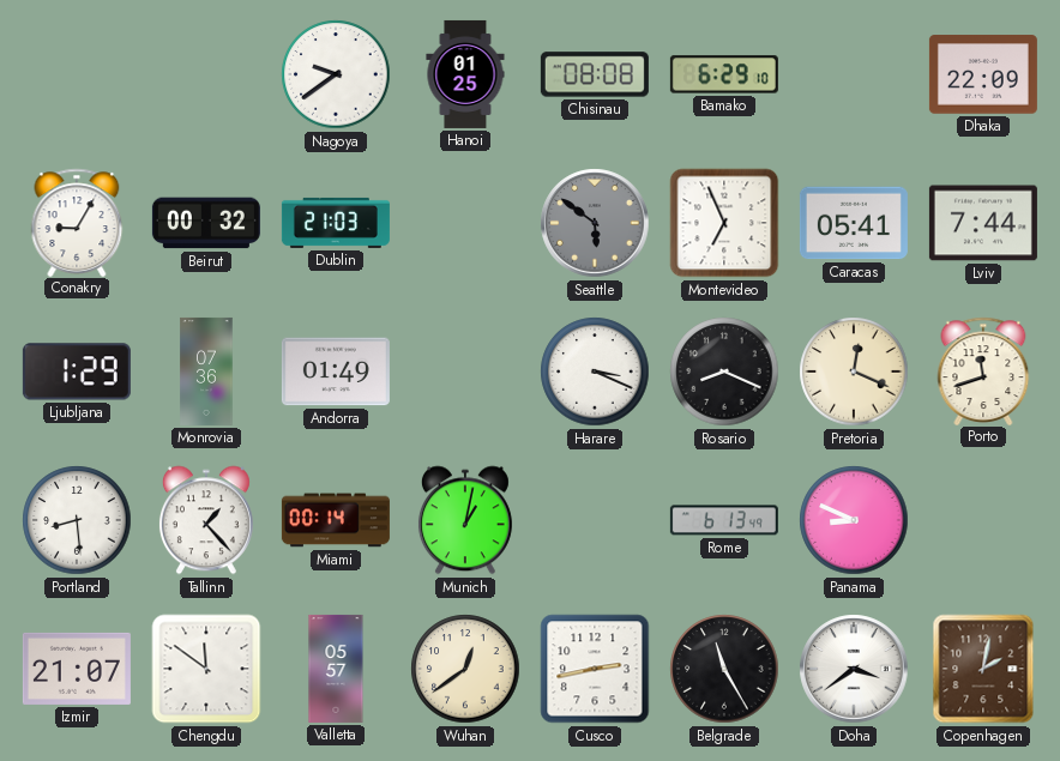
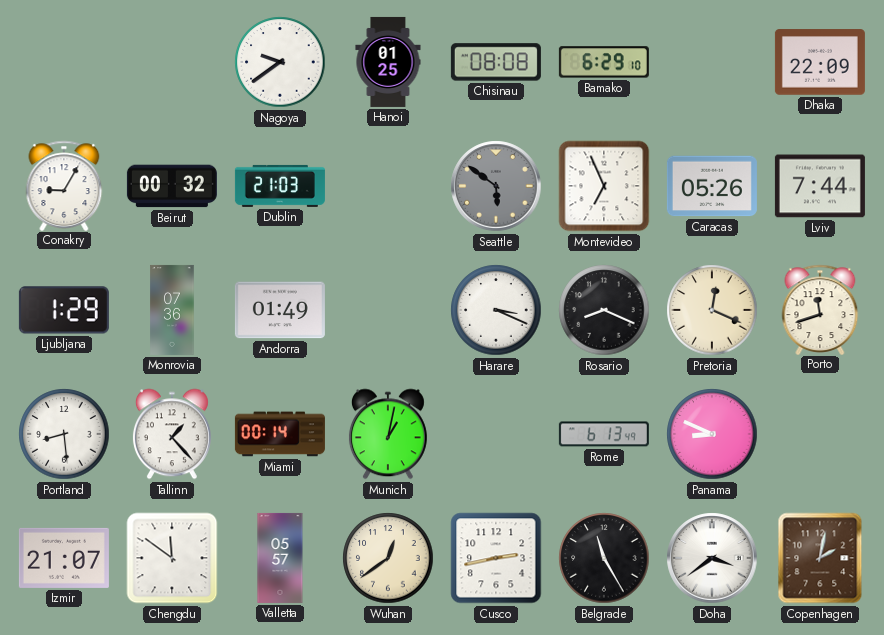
Caracas: 05:41 -> 05:26
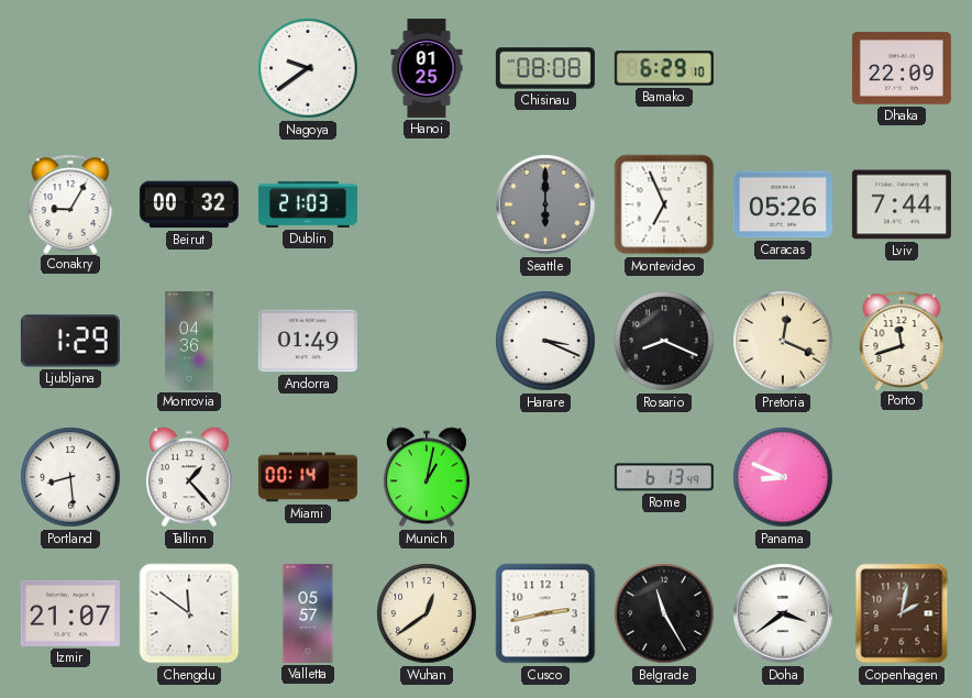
Seattle: 5:51 -> 6:00
Monrovia: 07:36 -> 04:36
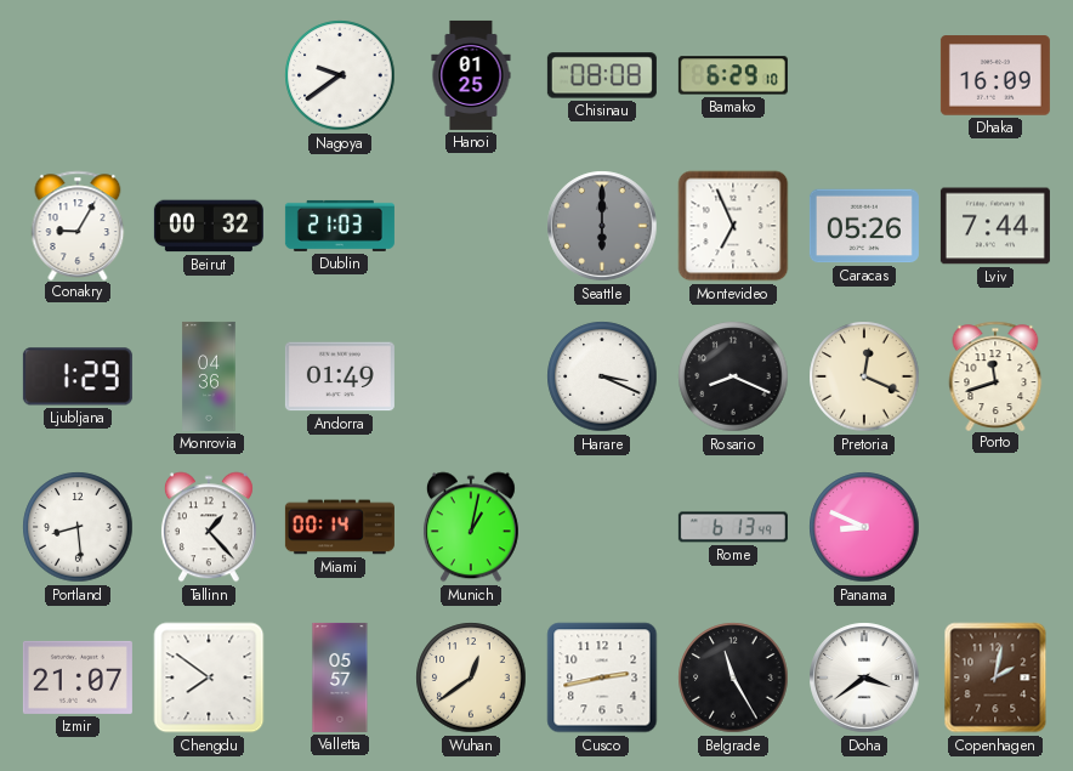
Dhaka: 22:09 -> 16:09
Chengdu: 11:51 -> 7:51
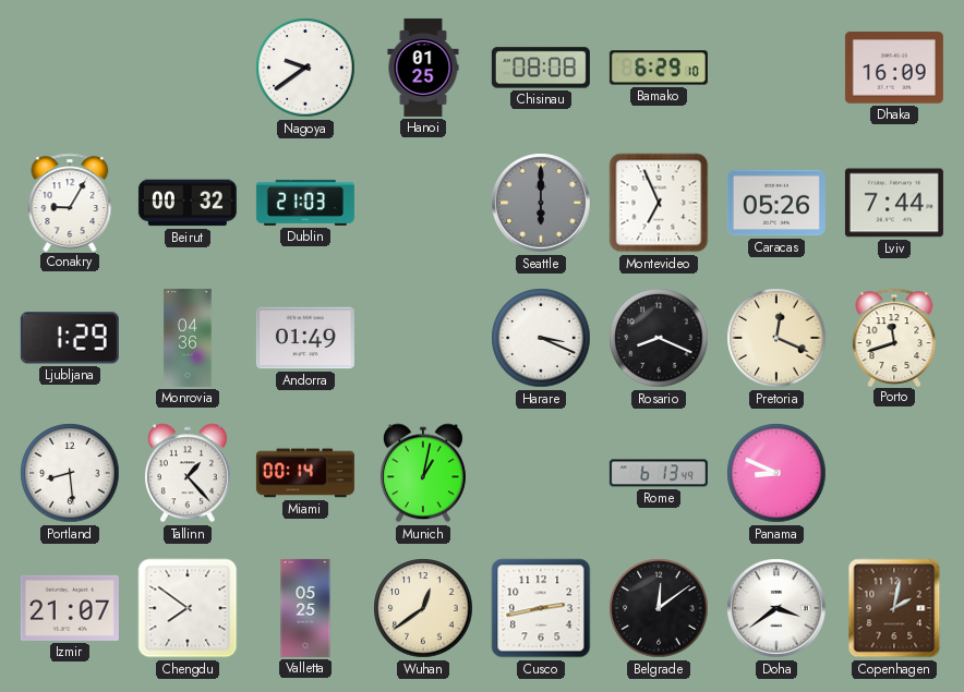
Valletta: 05:57 -> 05:25
Belgrade: 11:25 -> 12:09
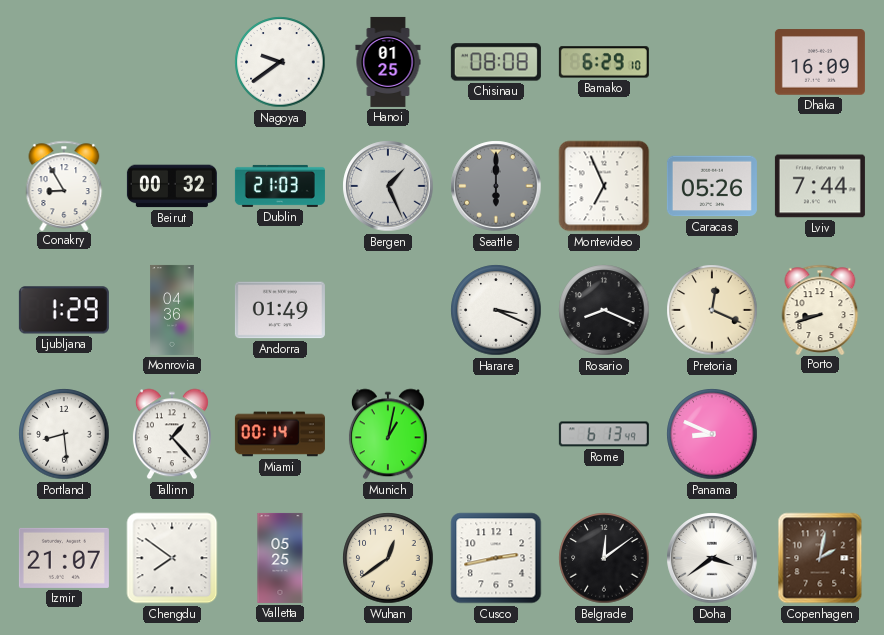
Conakry: 9:05 -> 8:55
Bergen: none -> 1:26
Porto: 11:42 -> 8:42
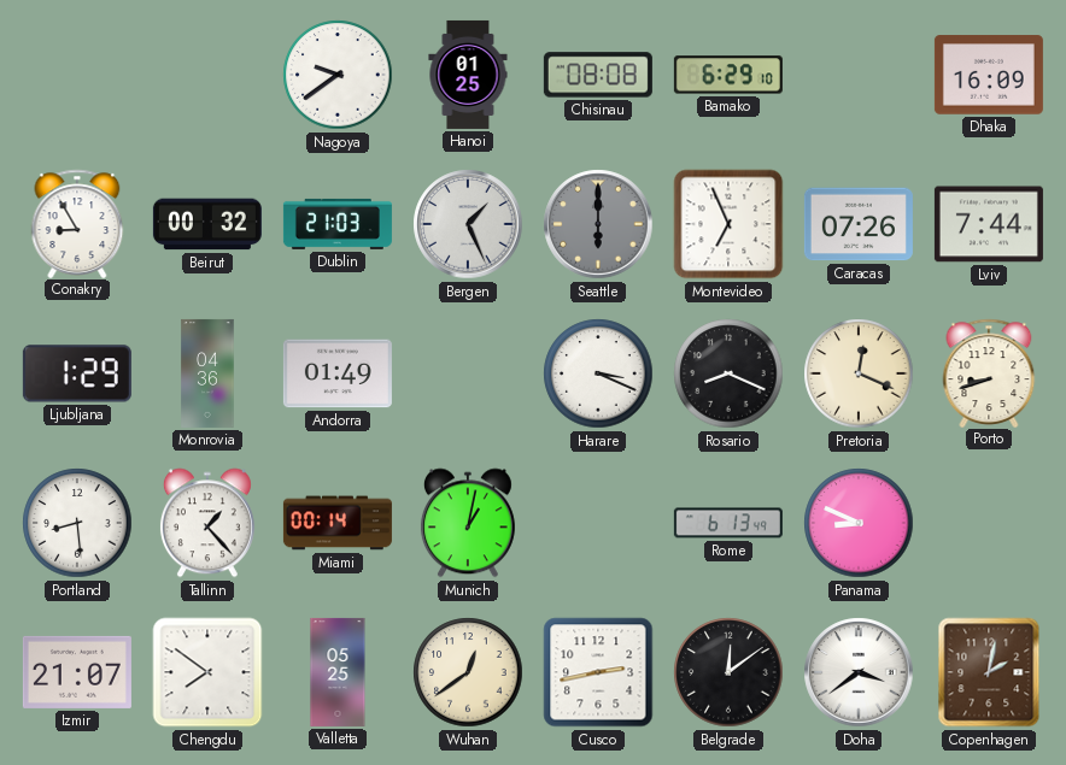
Caracas: 05:26 -> 07:26
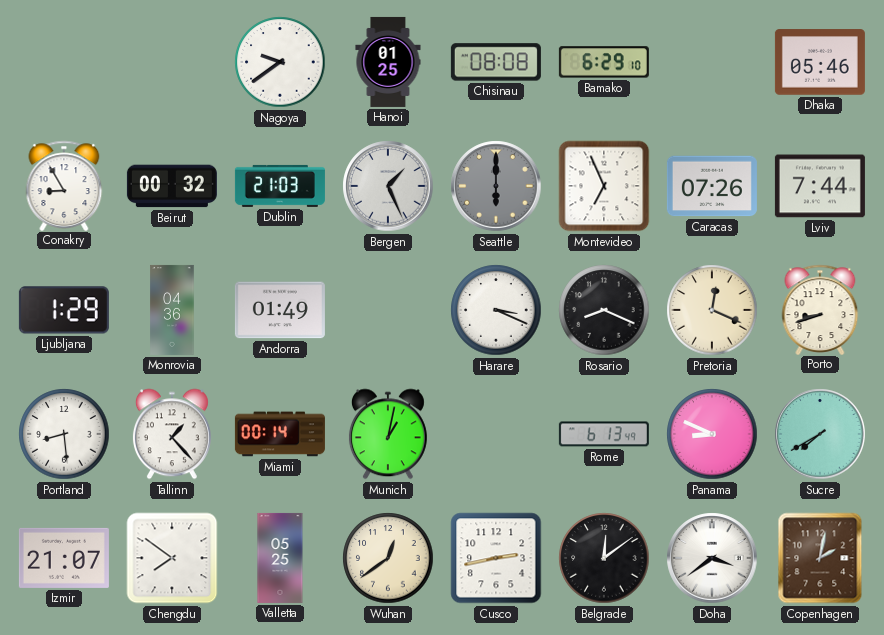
Dhaka: 16:09 -> 05:46
Sucre: none -> 7:40
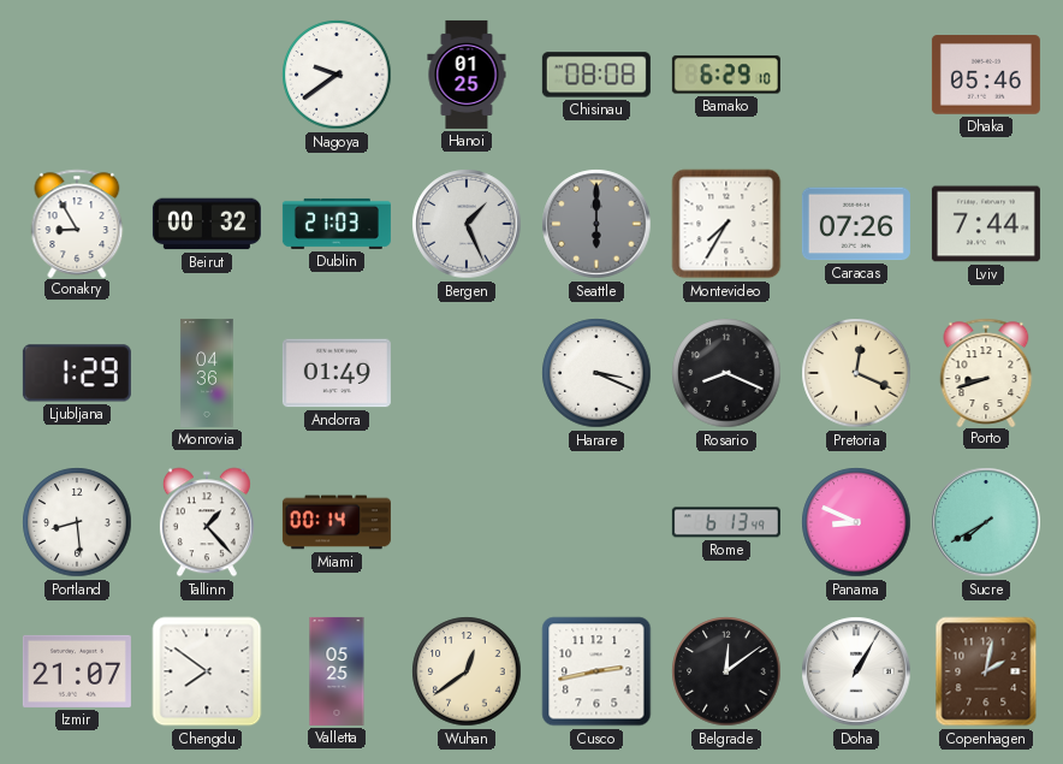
Montevideo: 6:56 -> 7:35
Munich: 1:02 -> none
Doha: 3:39 -> 1:05
